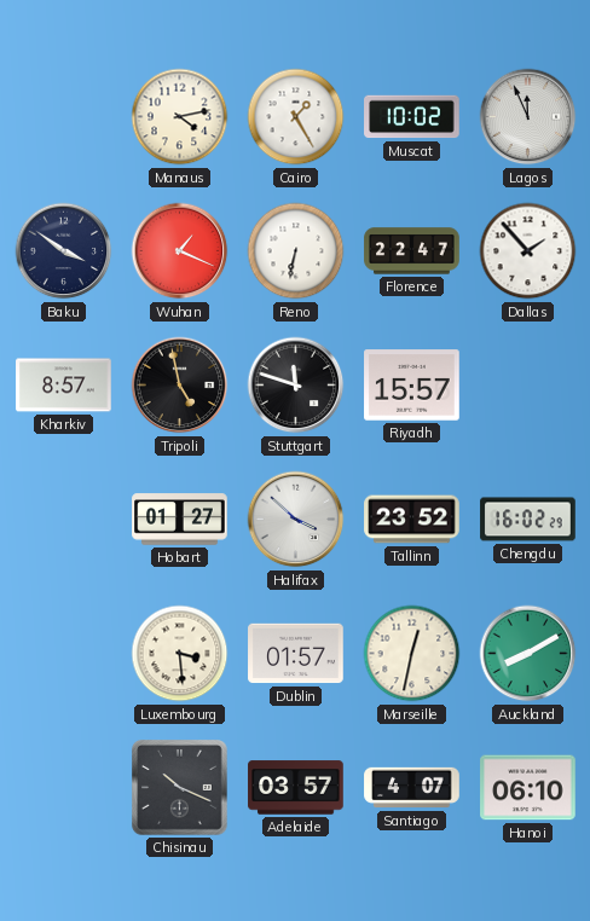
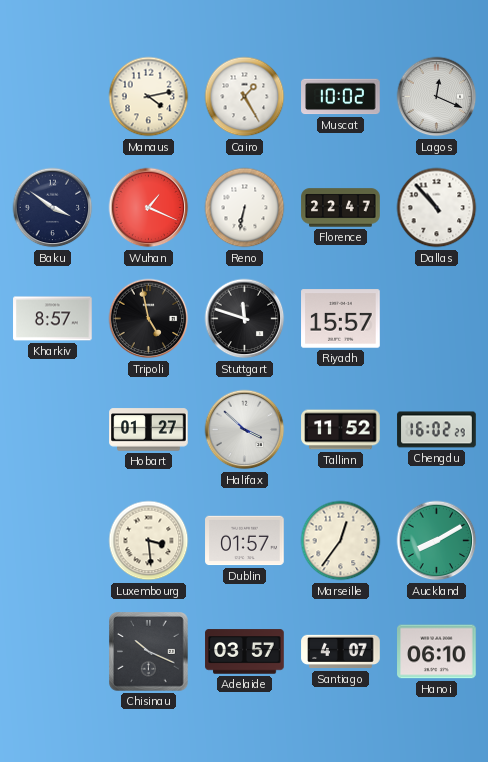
Lagos: 11:56 -> 12:19
Dallas: 1:53 -> 10:53
Tallinn: 23:52 -> 11:52
Marseille: 12:32 -> 12:36
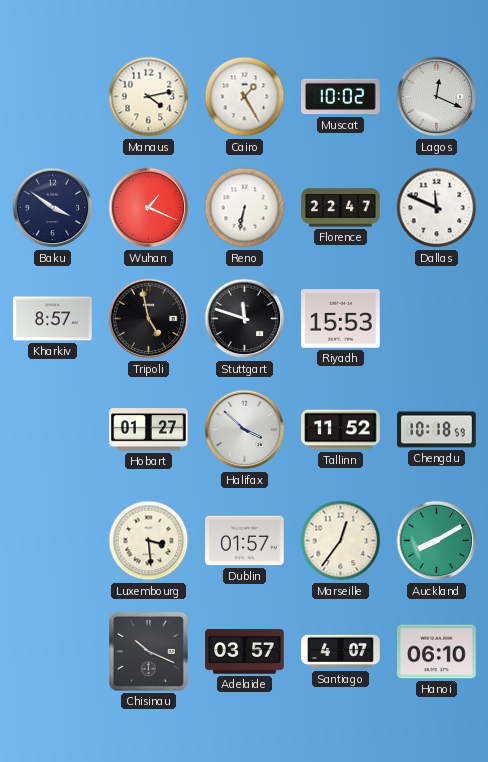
Dallas: 10:53 -> 11:49
Riyadh: 15:57 -> 15:53
Chengdu: 16:02 -> 10:18
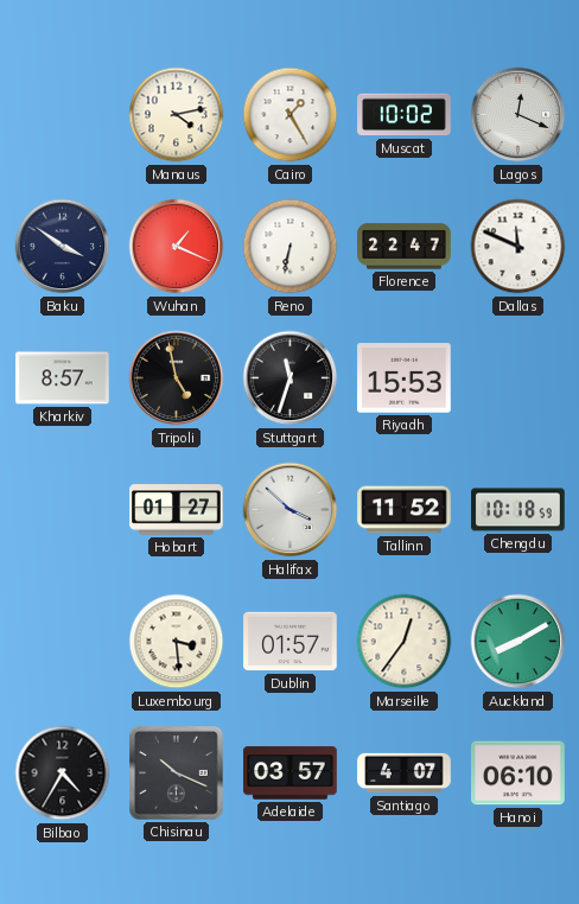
Stuttgart: 11:48 -> 11:33
Bilbao: none -> 4:35
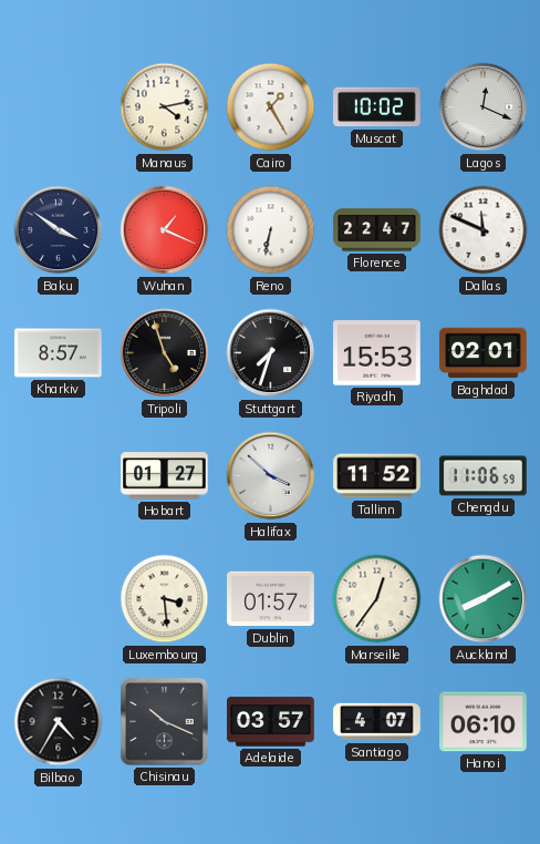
Tripoli: 4:58 -> 4:57
Stuttgart: 11:33 -> 7:33
Baghdad: none -> 02:01
Chengdu: 10:18 -> 11:06
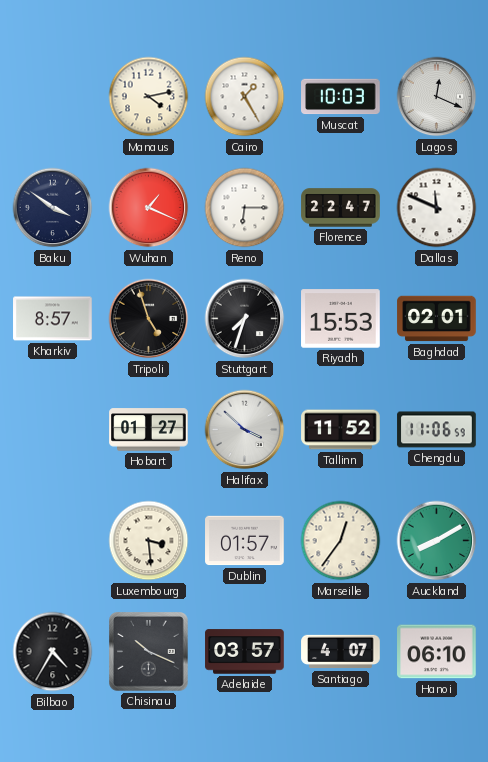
Muscat: 10:02 -> 10:03
Reno: 6:32 -> 6:15
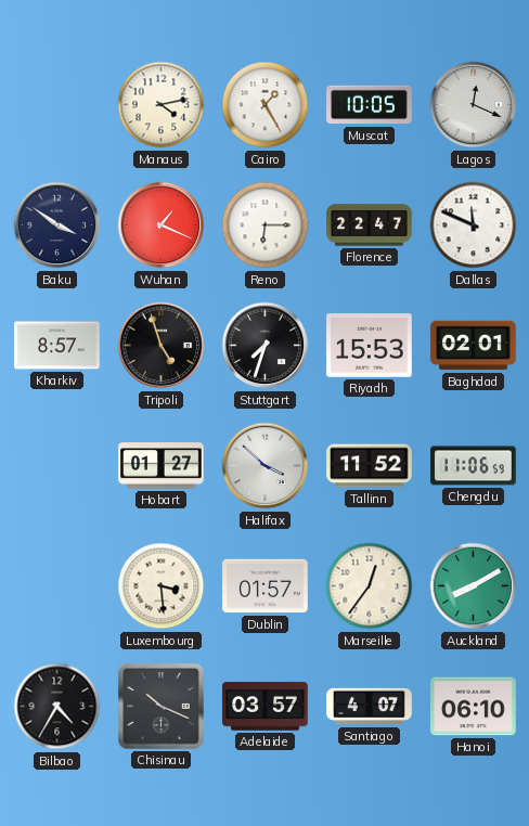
Muscat: 10:03 -> 10:05
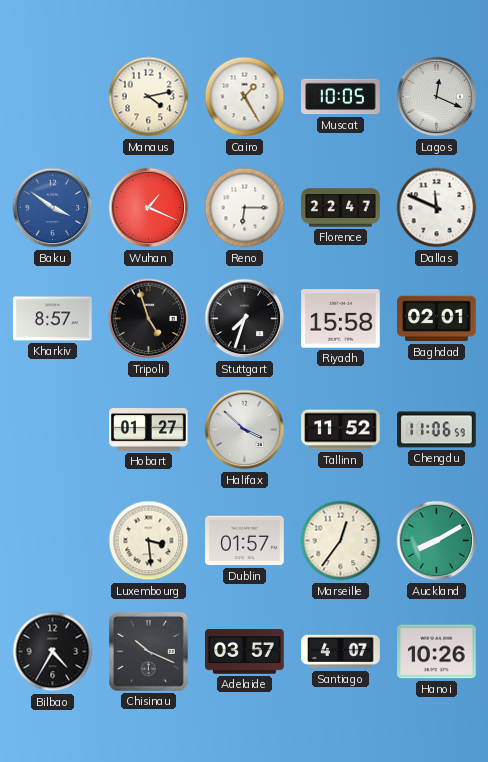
Baku dial: navy -> blue
Riyadh: 15:53 -> 15:58
Hanoi: 06:10 -> 10:26
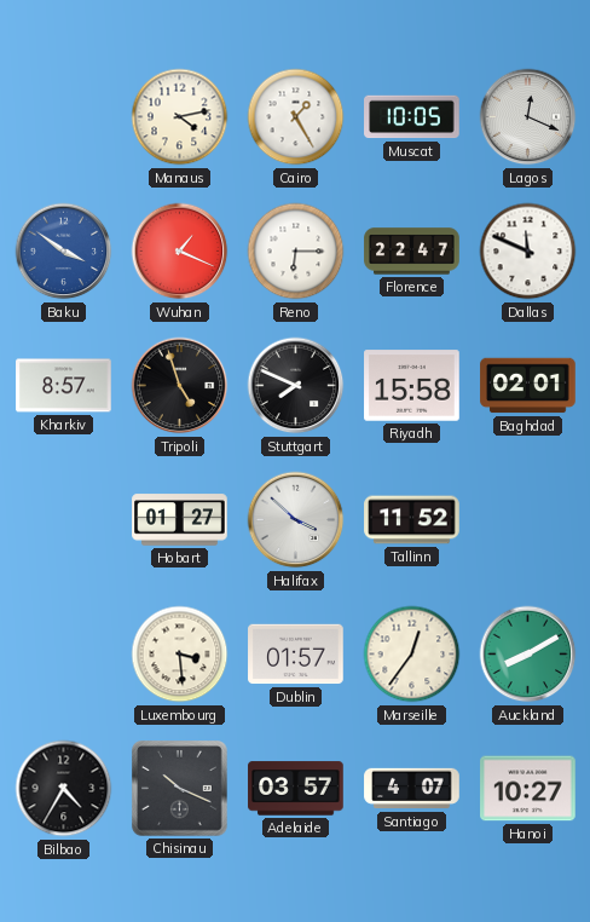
Stuttgart: 7:33 -> 7:49
Chengdu: 11:06 -> none
Hanoi: 10:26 -> 10:27
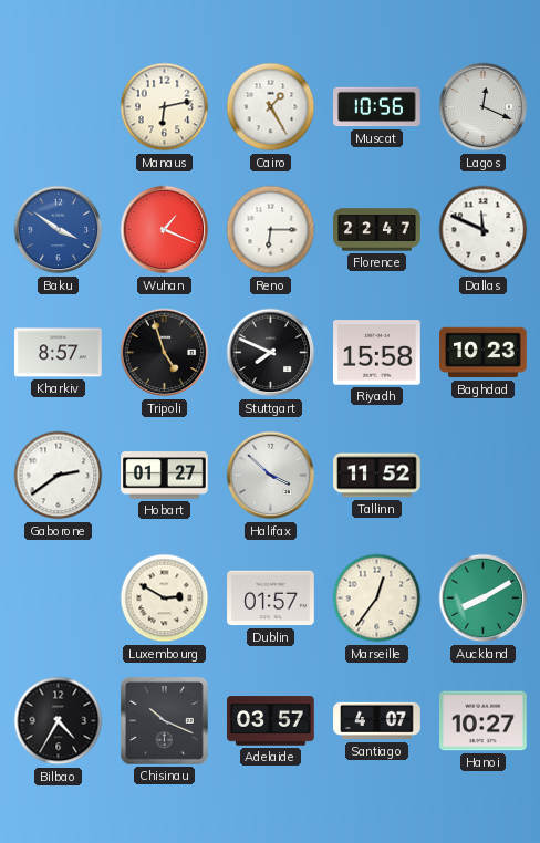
Manaus: 4:13 -> 6:13
Muscat: 10:05 -> 10:56
Baghdad: 02:01 -> 10:23
Gaborone: none -> 2:39
Luxembourg: 3:29 -> 2:50
